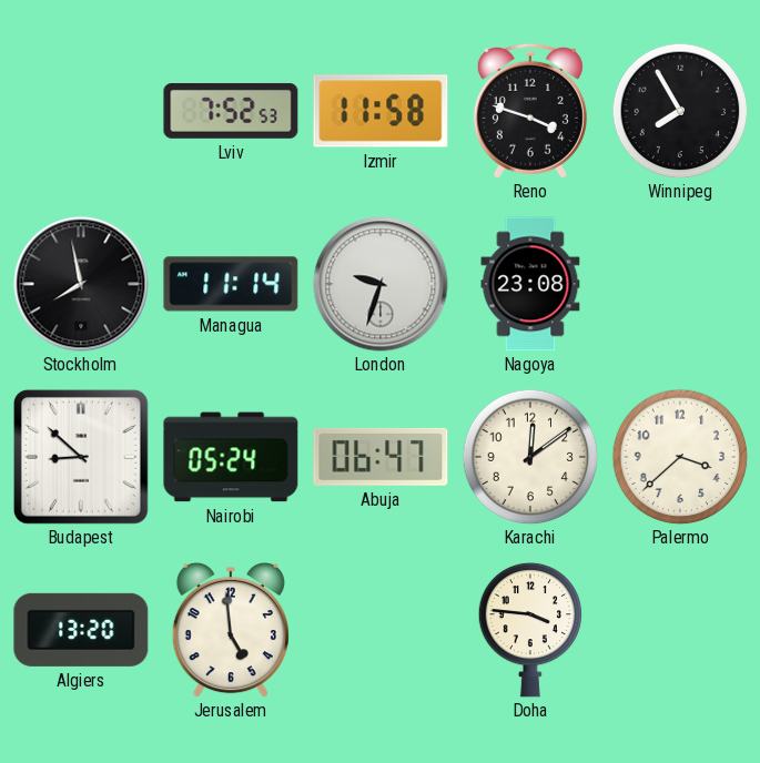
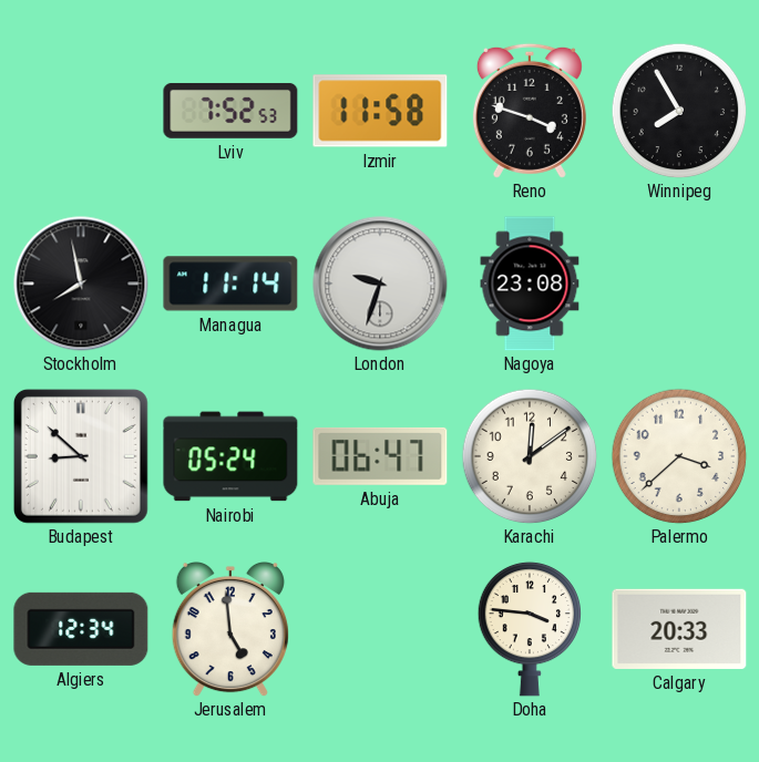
Algiers: 13:20 -> 12:34
Calgary: none -> 20:33
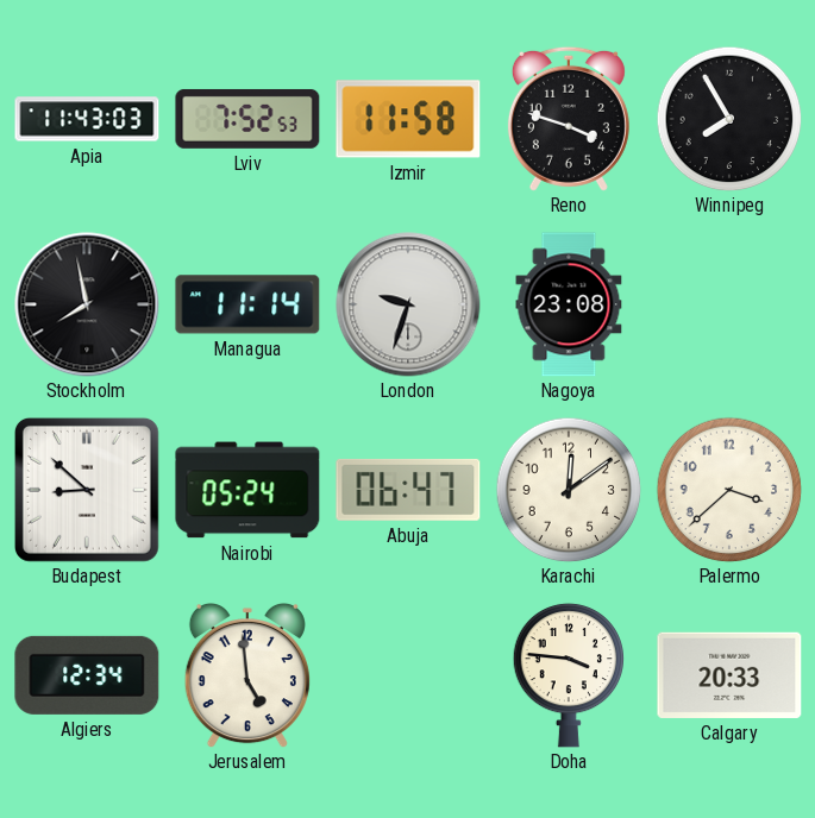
Apia: none -> 11:43
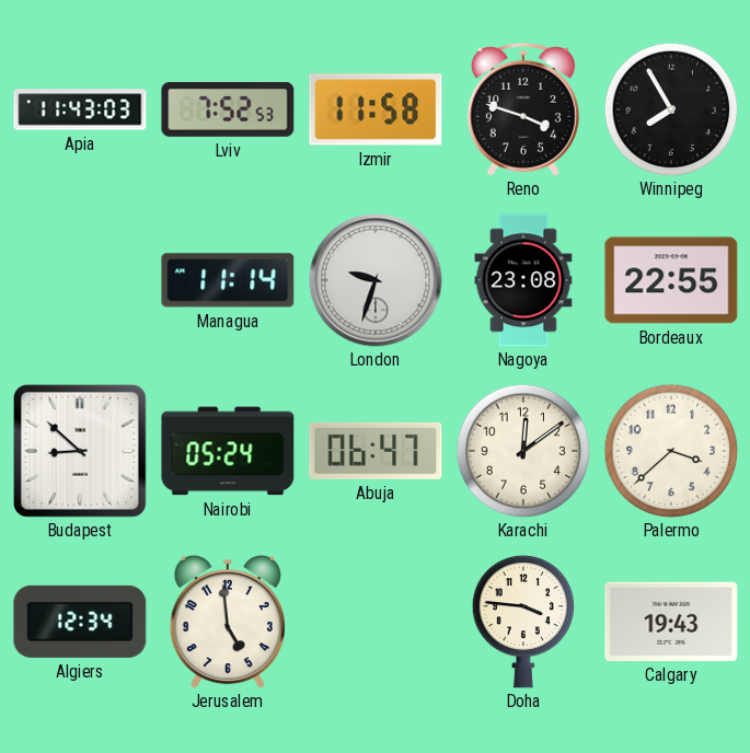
Stockholm: 7:58 -> none
Bordeaux: none -> 22:55
Calgary: 20:33 -> 19:43
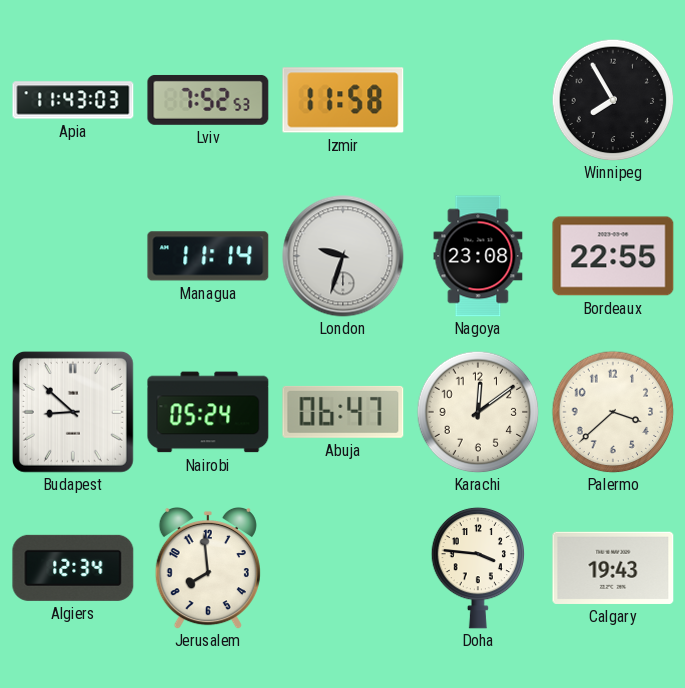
Reno: 3:48 -> none
Jerusalem: 4:59 -> 7:59
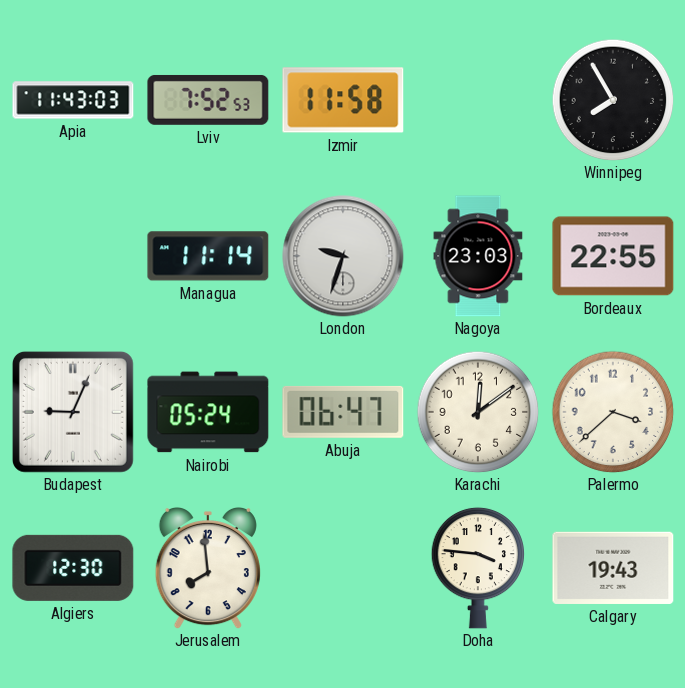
Nagoya: 23:08 -> 23:03
Budapest: 8:52 -> 9:04
Algiers: 12:34 -> 12:30
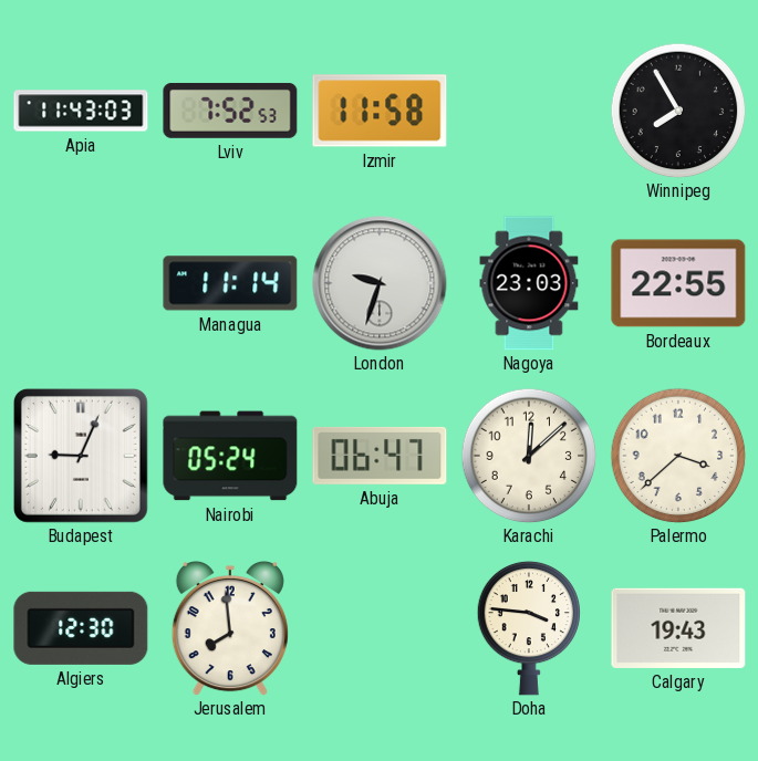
Karachi: 12:09 -> 12:08
